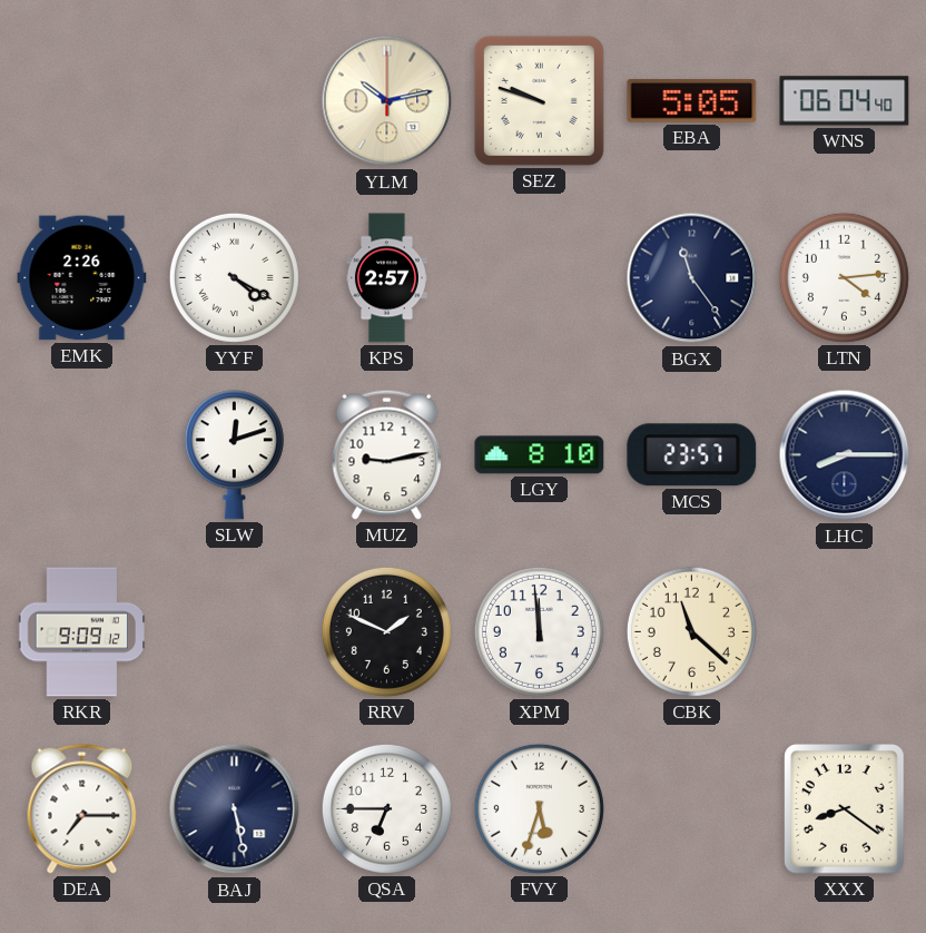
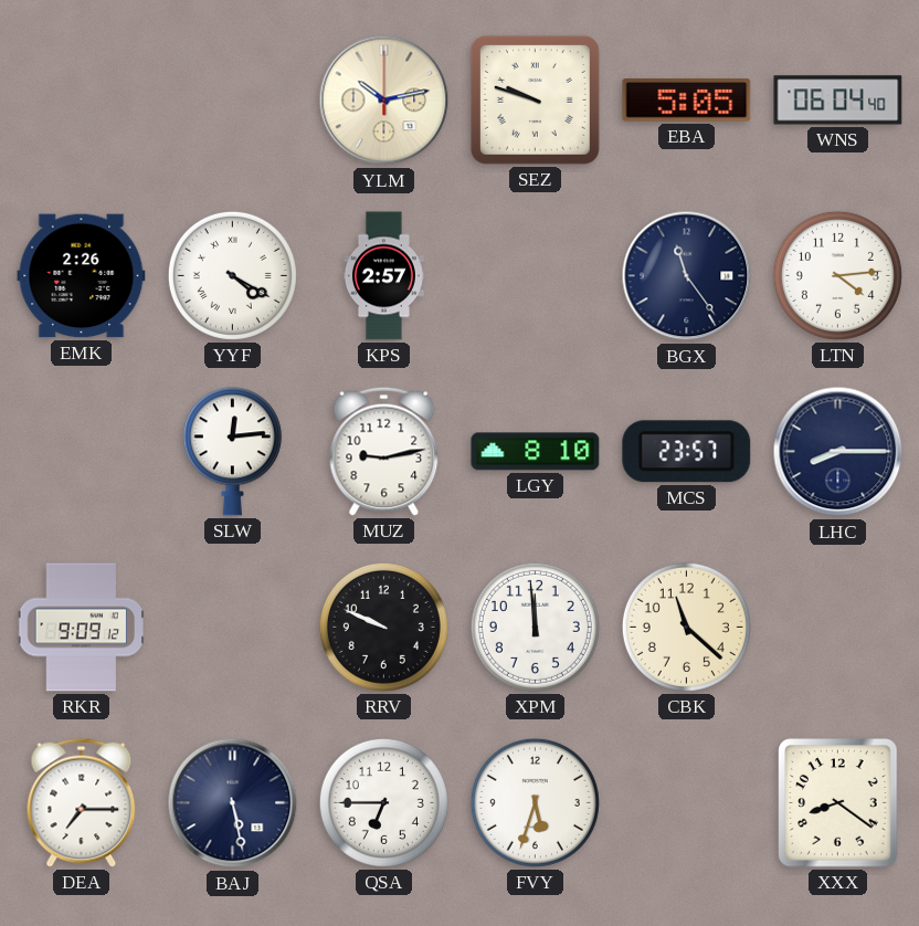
SLW: 12:12 -> 12:14
RRV: 1:49 -> 9:49
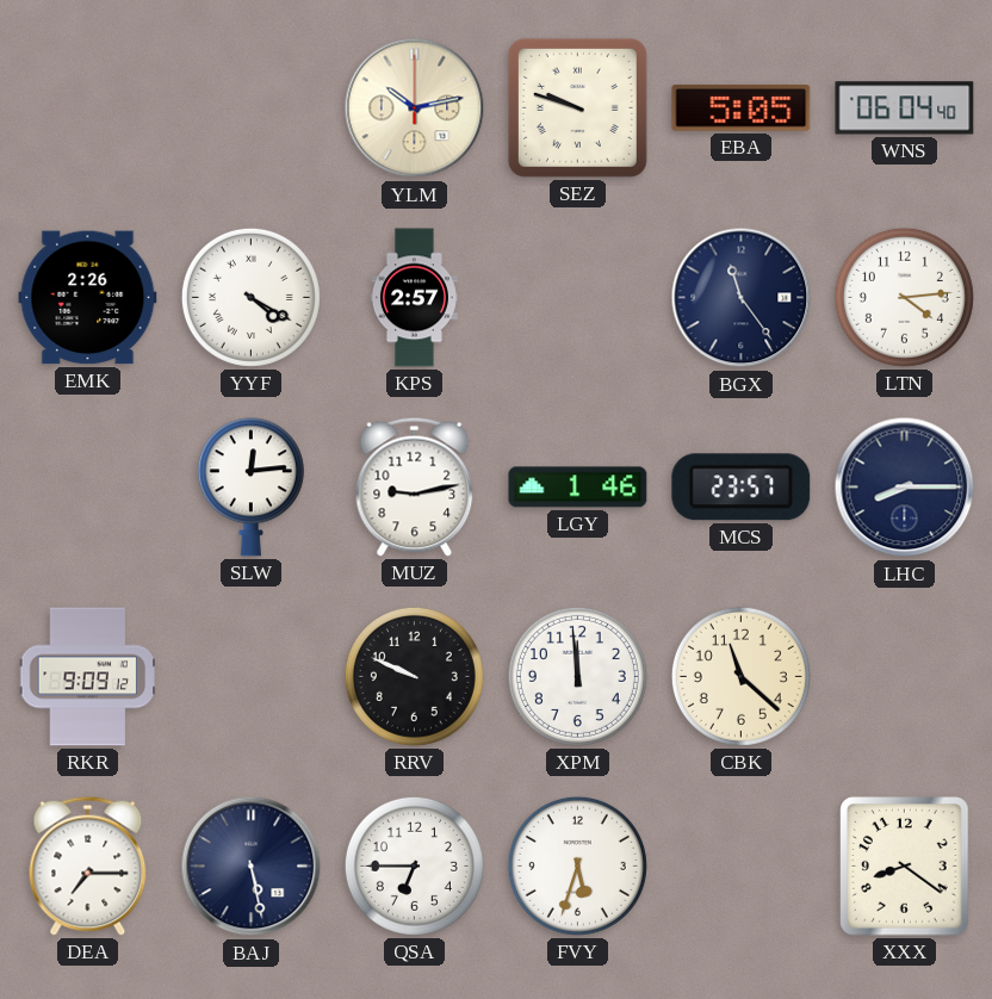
LGY: 8:10 -> 1:46
